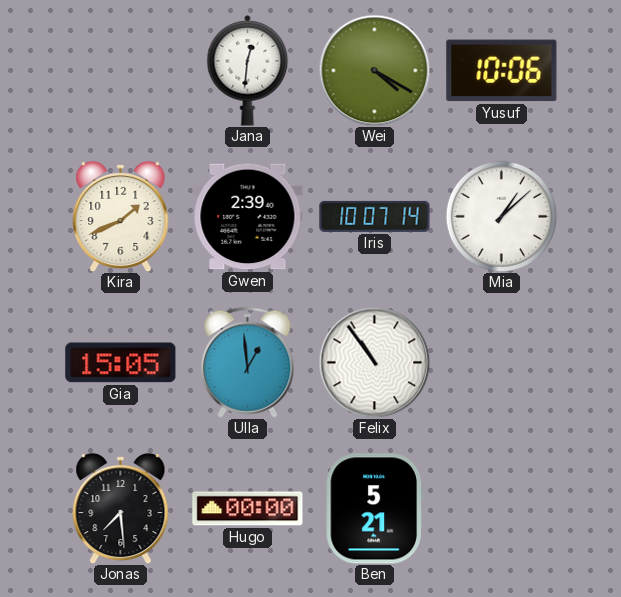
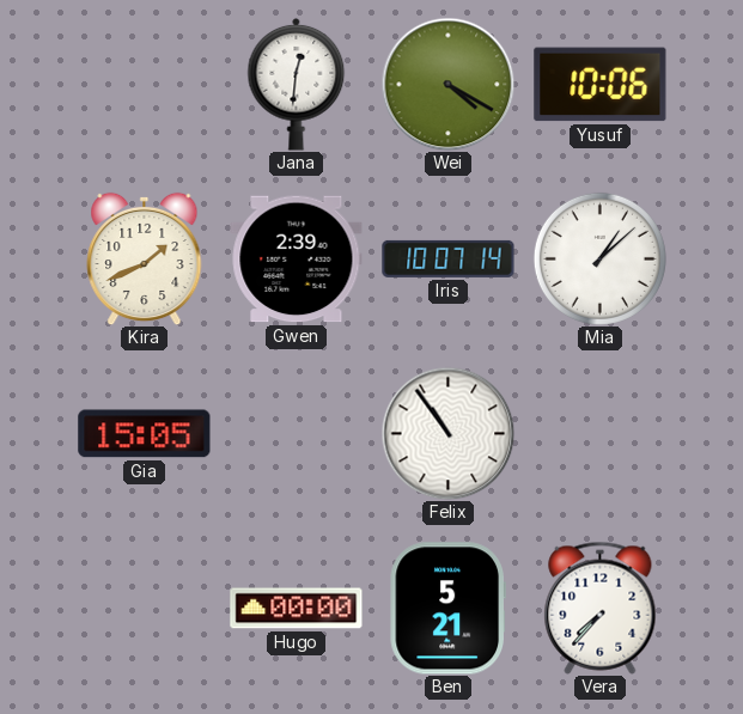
Ulla: 12:59 -> none
Jonas: 7:29 -> none
Vera: none -> 7:37
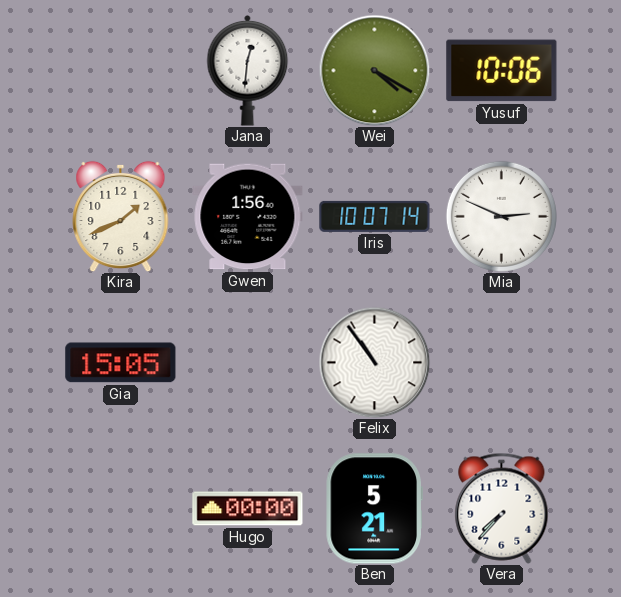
Gwen: 2:39 -> 1:56
Mia: 1:08 -> 2:49
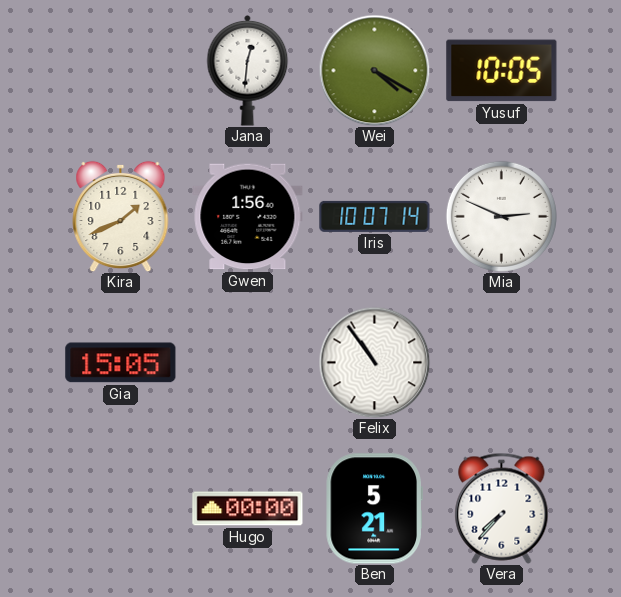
Yusuf: 10:06 -> 10:05
